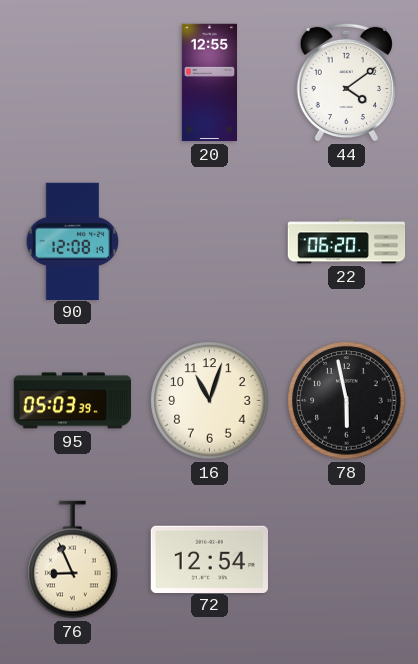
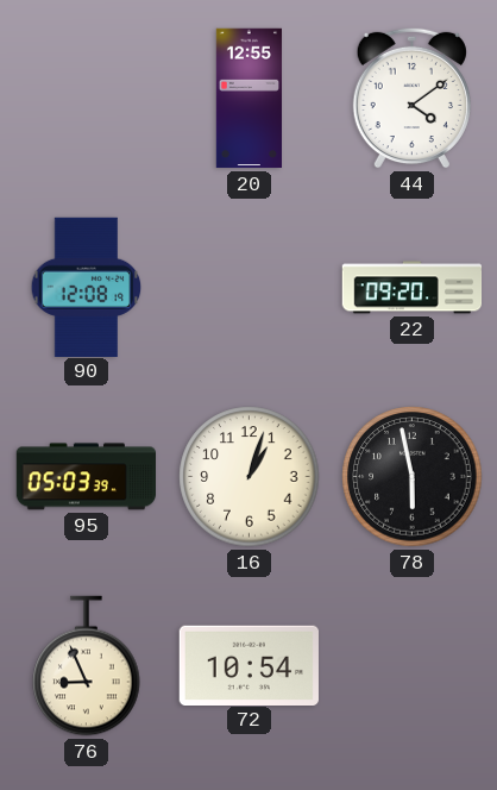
22: 06:20 -> 09:20
16: 11:03 -> 1:03
72: 12:54 -> 10:54
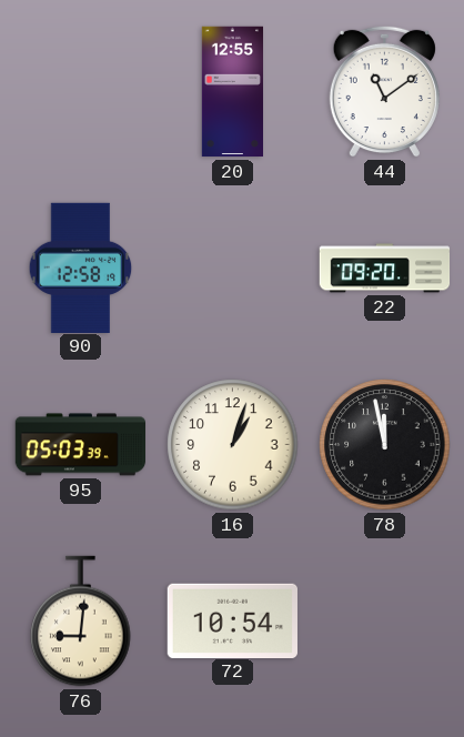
44: 4:09 -> 11:09
90: 12:08 -> 12:58
78: 5:58 -> 11:58
76: 8:56 -> 9:01
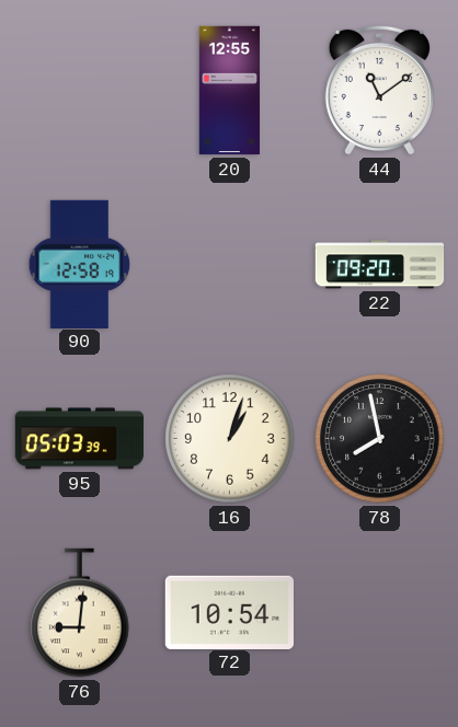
78: 11:58 -> 7:58
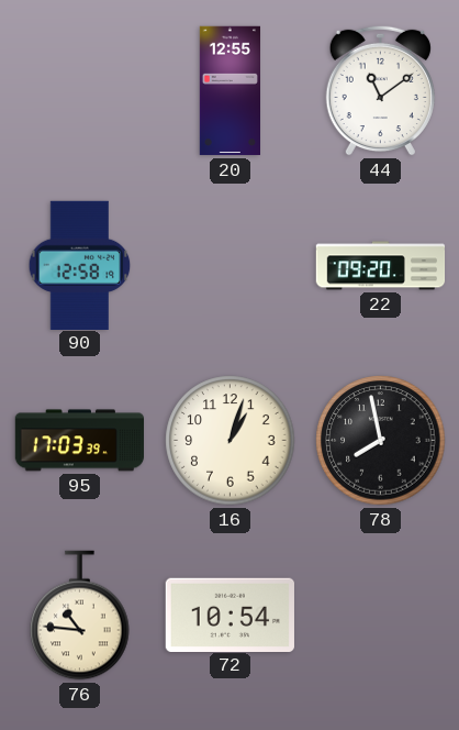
95: 05:03 -> 17:03
76: 9:01 -> 10:46
